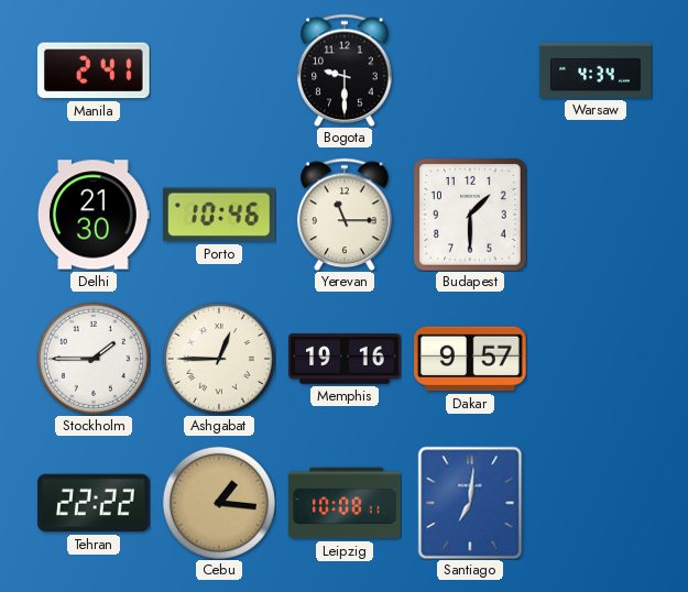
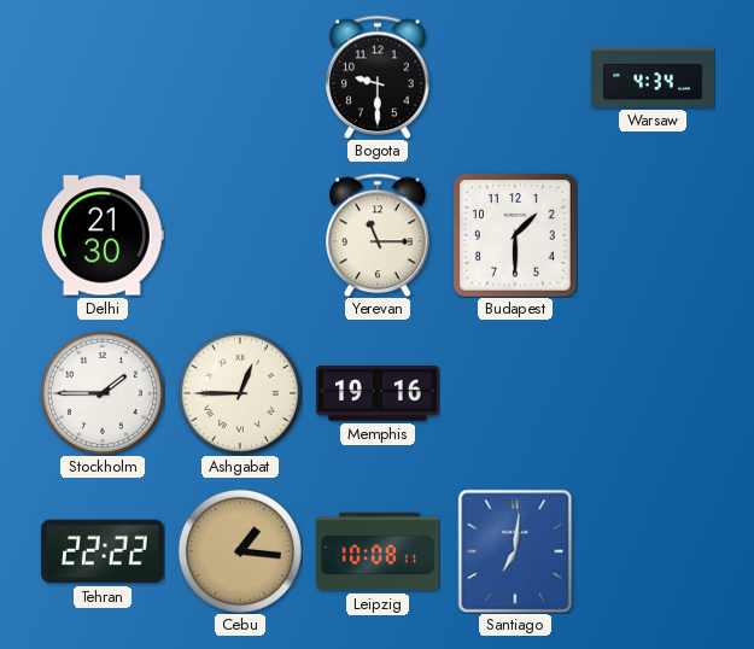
Manila: 2:41 -> none
Porto: 10:46 -> none
Dakar: 9:57 -> none
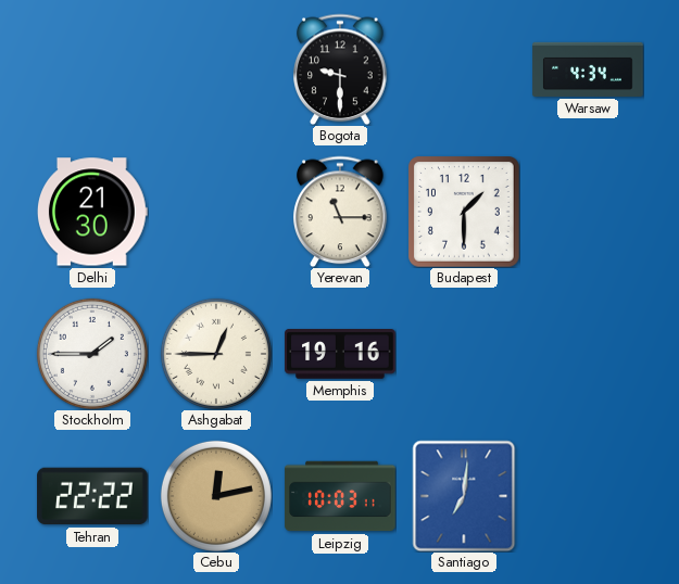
Cebu: 1:16 -> 12:13
Leipzig: 10:08 -> 10:03
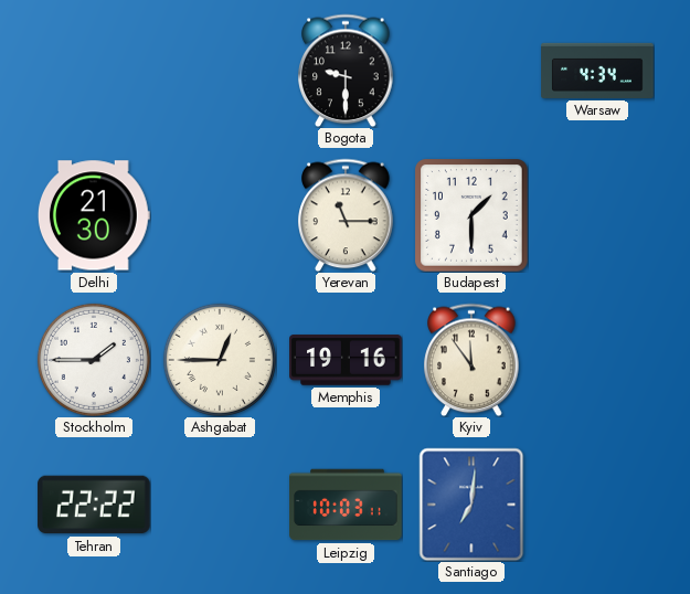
Kyiv: none -> 11:54
Cebu: 12:13 -> none
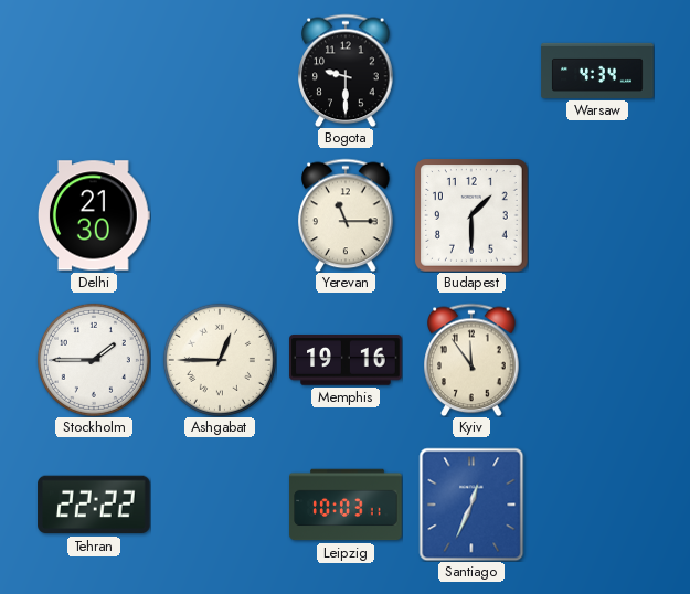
Santiago: 7:01 -> 12:34
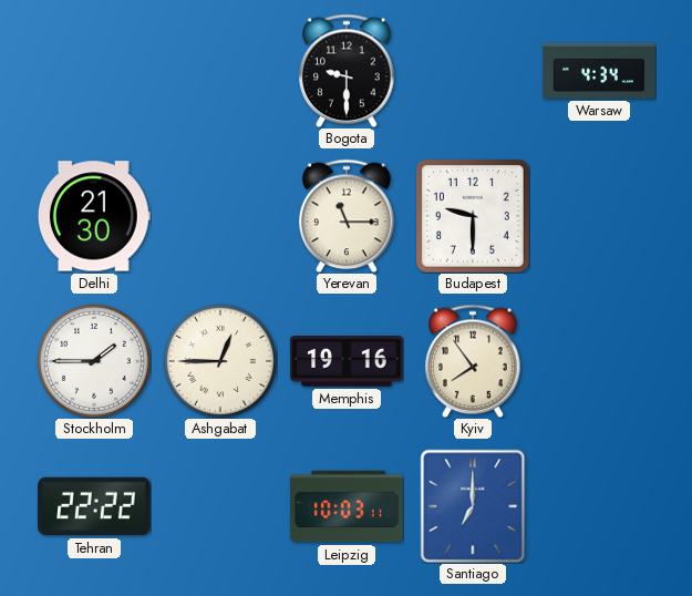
Budapest: 1:30 -> 9:30
Kyiv: 11:54 -> 7:54
Santiago: 12:34 -> 7:00
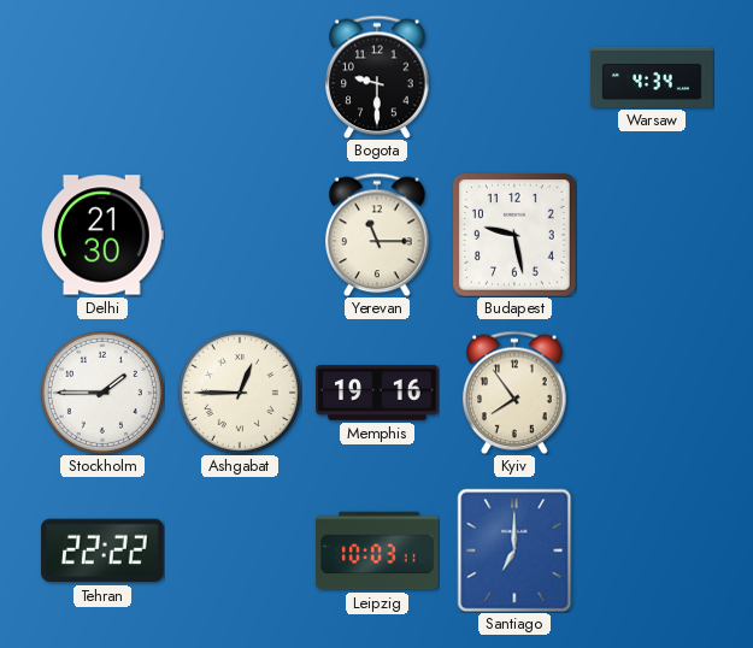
Budapest: 9:30 -> 9:28
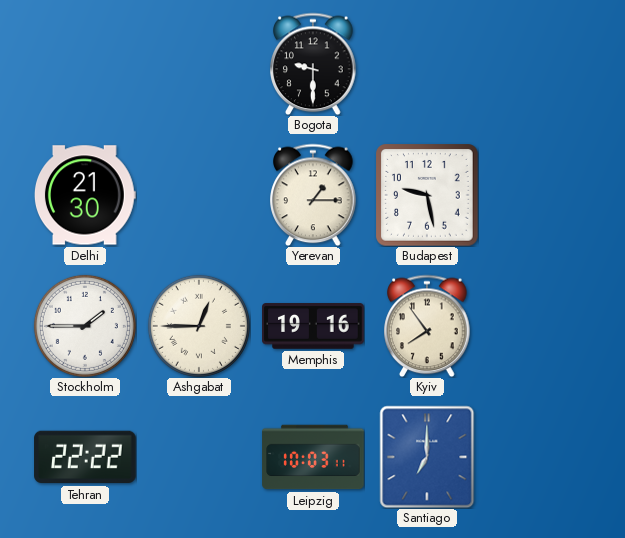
Warsaw: 4:34 -> none
Yerevan: 11:15 -> 1:15
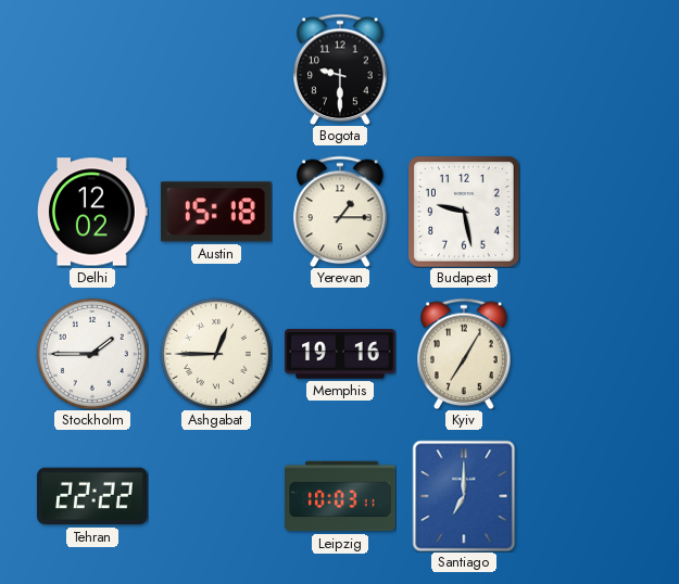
Delhi: 21:30 -> 12:02
Austin: none -> 15:18
Kyiv: 7:54 -> 7:05
